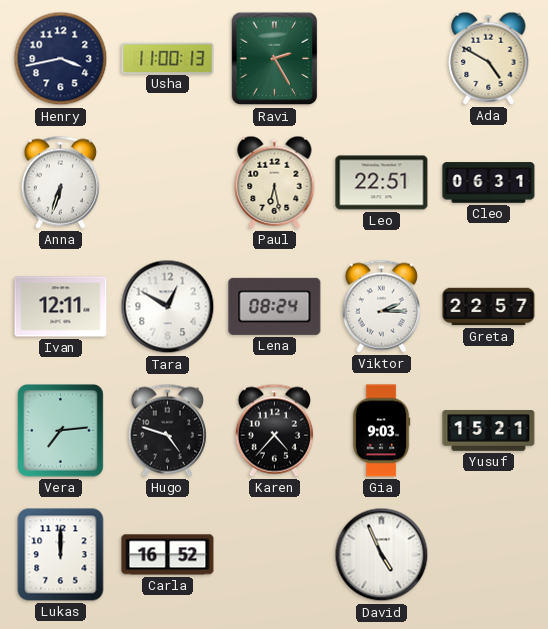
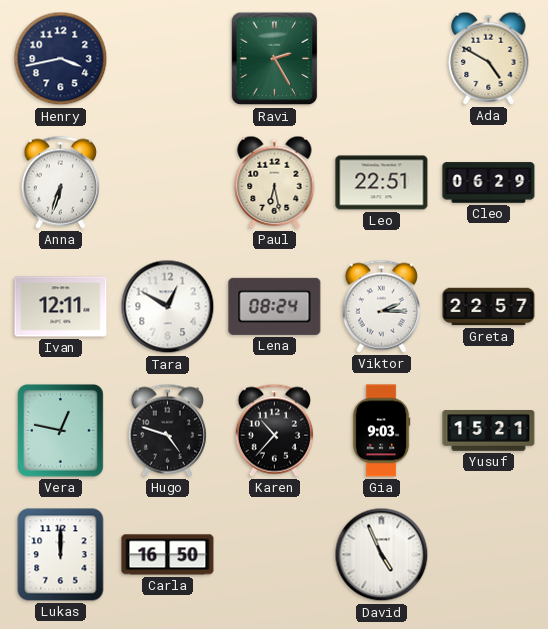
Usha: 11:00 -> none
Cleo: 06:31 -> 06:29
Vera: 7:14 -> 12:47
Karen: 4:37 -> 10:37
Carla: 16:52 -> 16:50
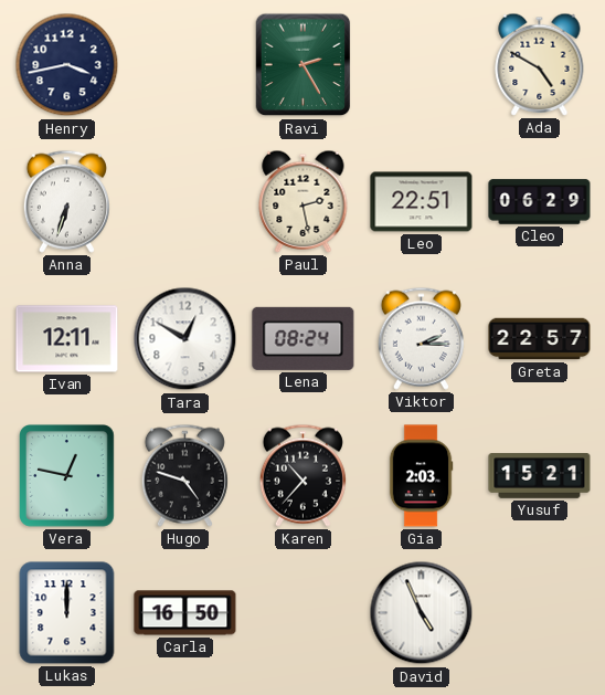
Paul: 6:28 -> 2:28
Gia: 9:03 -> 2:03
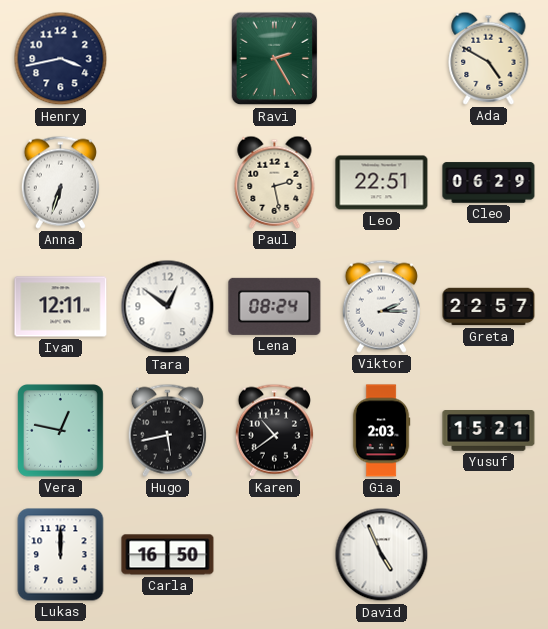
Tara: 12:50 -> 12:51
Hugo: 4:48 -> 5:43
Karen: 10:37 -> 10:39
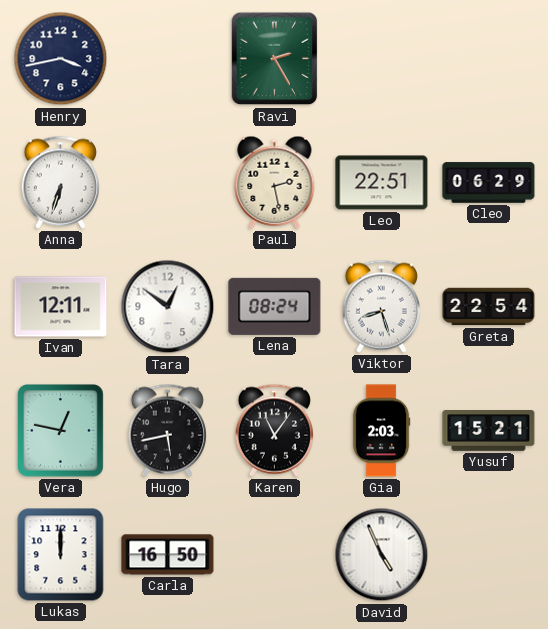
Ada: 4:50 -> none
Viktor: 2:15 -> 8:27
Greta: 22:57 -> 22:54
Karen: 10:39 -> 11:06
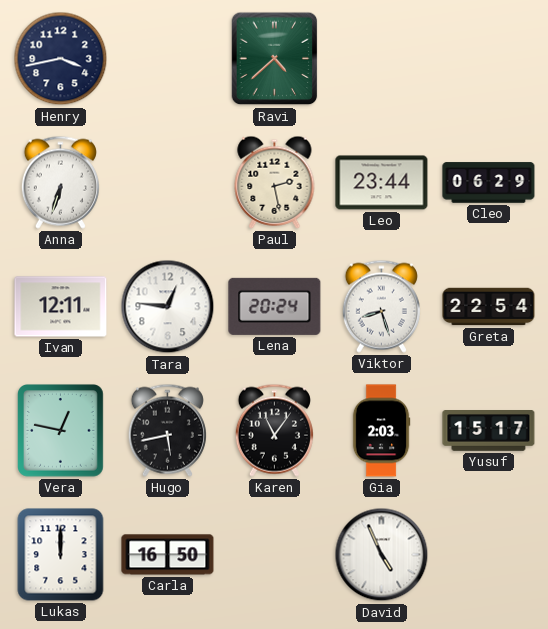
Ravi: 2:25 -> 4:38
Leo: 22:51 -> 23:44
Tara: 12:51 -> 12:46
Lena: 08:24 -> 20:24
Yusuf: 15:21 -> 15:17
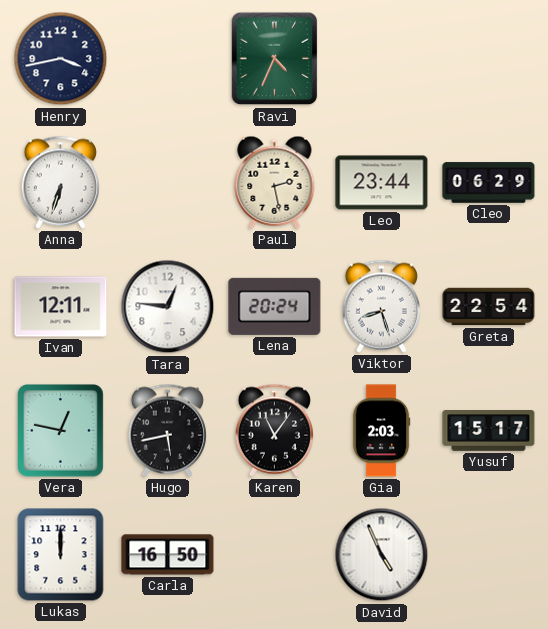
Ravi: 4:38 -> 4:34
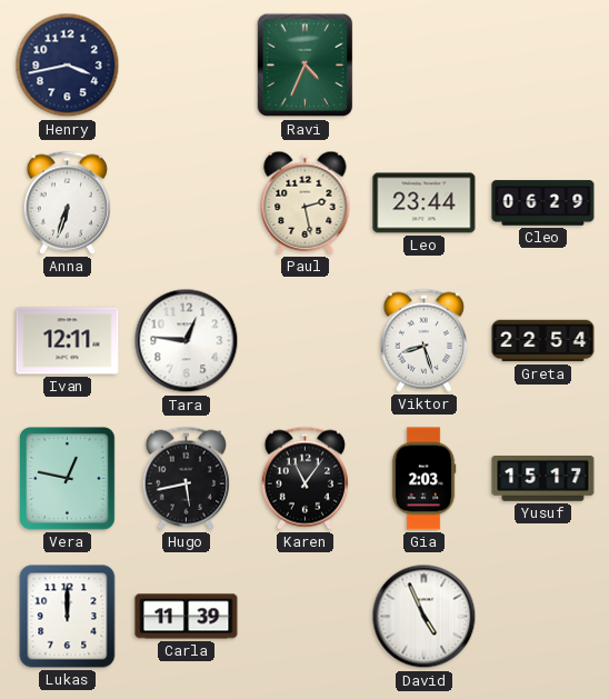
Lena: 20:24 -> none
Carla: 16:50 -> 11:39
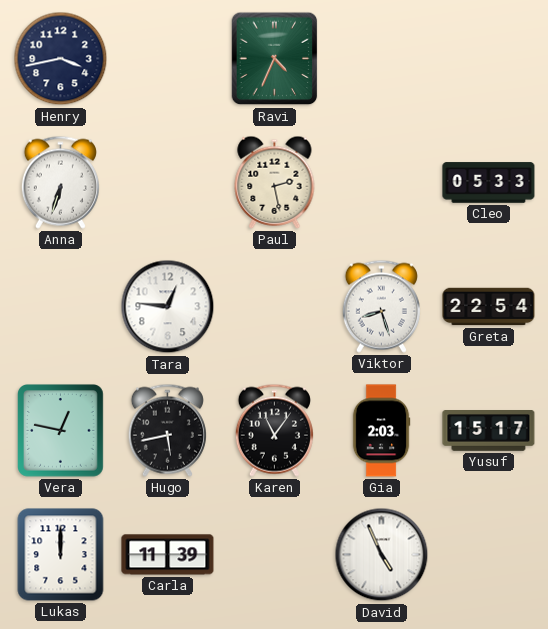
Leo: 23:44 -> none
Cleo: 06:29 -> 05:33
Ivan: 12:11 -> none
